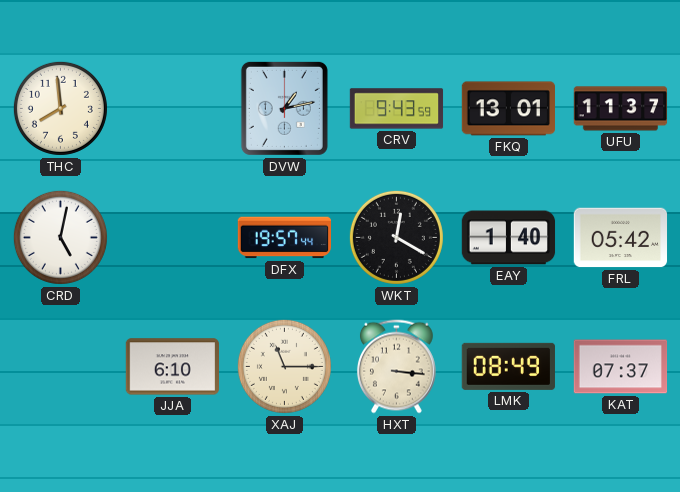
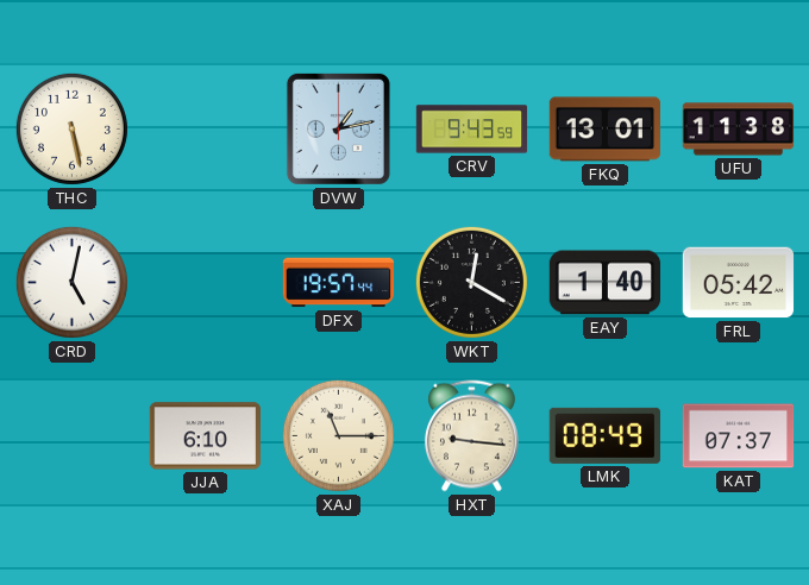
THC: 7:59 -> 5:28
UFU: 11:37 -> 11:38
HXT: 3:16 -> 9:16
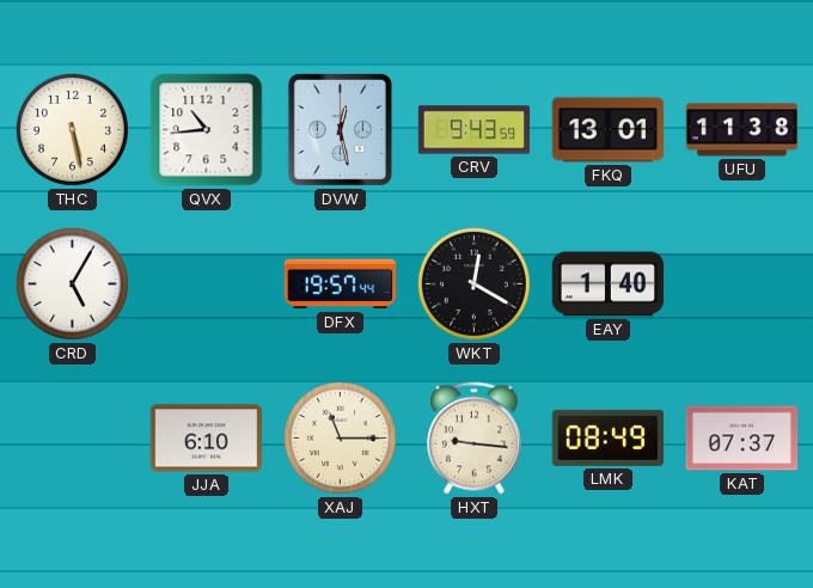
QVX: none -> 10:44
DVW: 1:13 -> 12:28
CRD: 5:02 -> 5:05
FRL: 05:42 -> none
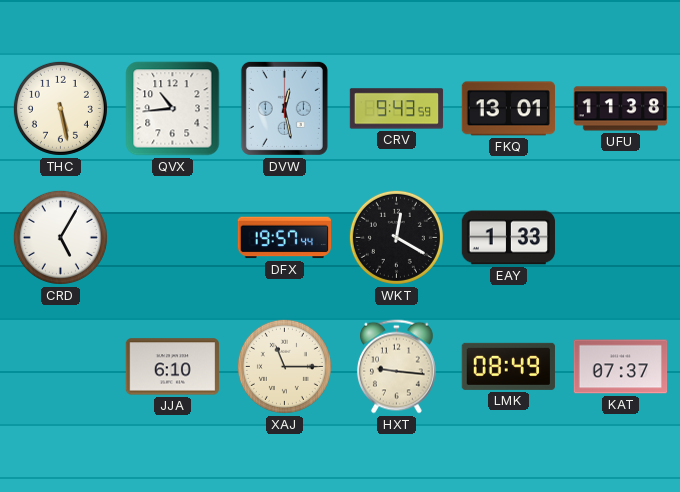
EAY: 1:40 -> 1:33
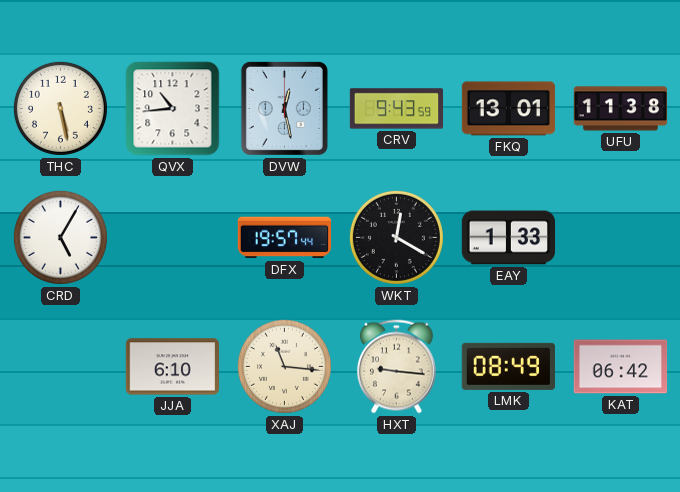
XAJ: 11:15 -> 11:16
KAT: 07:37 -> 06:42
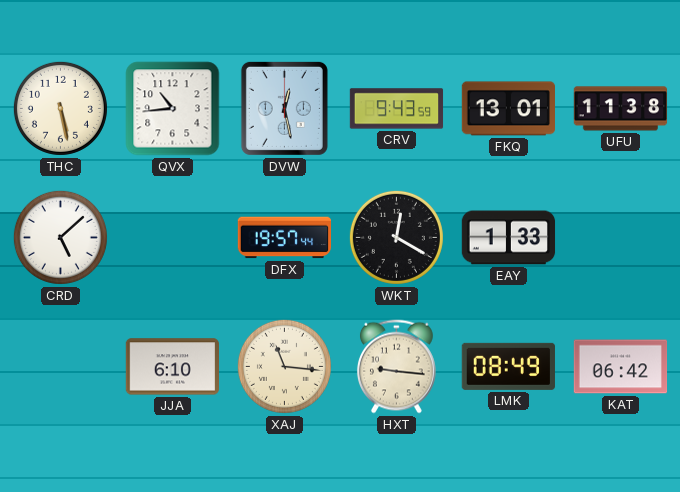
CRD: 5:05 -> 5:08
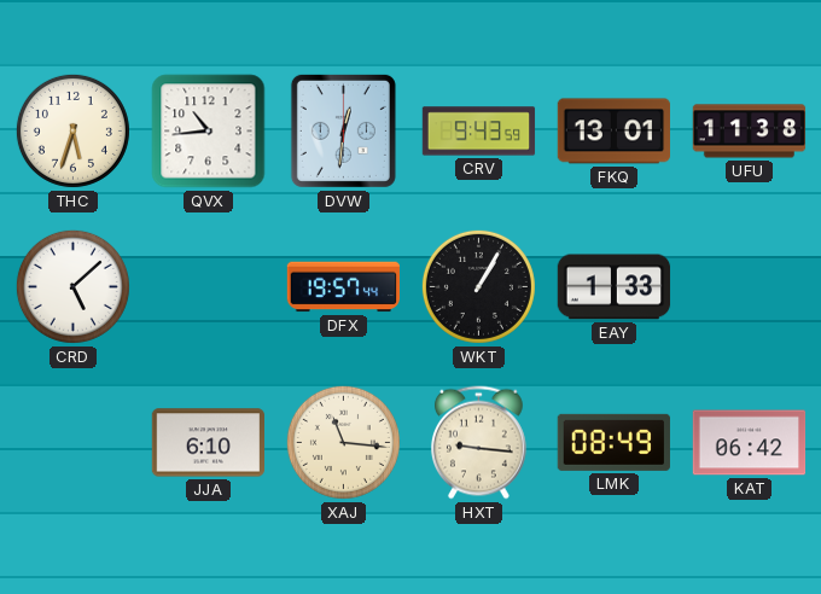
THC: 5:28 -> 5:33
DVW: 12:28 -> 12:31
WKT: 12:20 -> 1:05
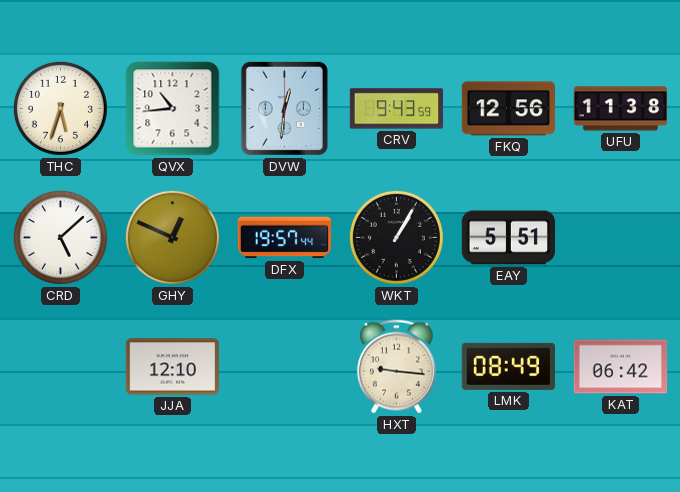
FKQ: 13:01 -> 12:56
GHY: none -> 12:49
EAY: 1:33 -> 5:51
JJA: 6:10 -> 12:10
XAJ: 11:16 -> none
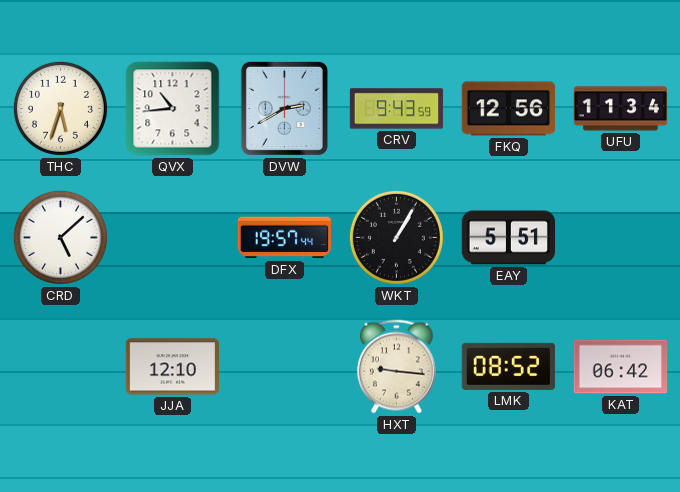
DVW: 12:31 -> 2:40
UFU: 11:38 -> 11:34
GHY: 12:49 -> none
LMK: 08:49 -> 08:52
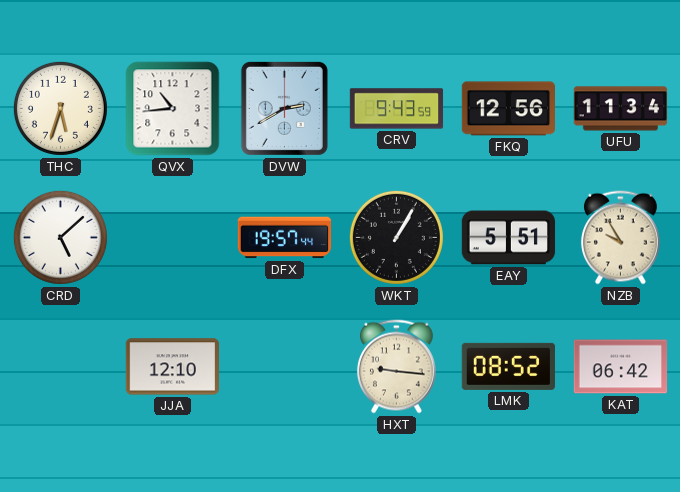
NZB: none -> 9:55
